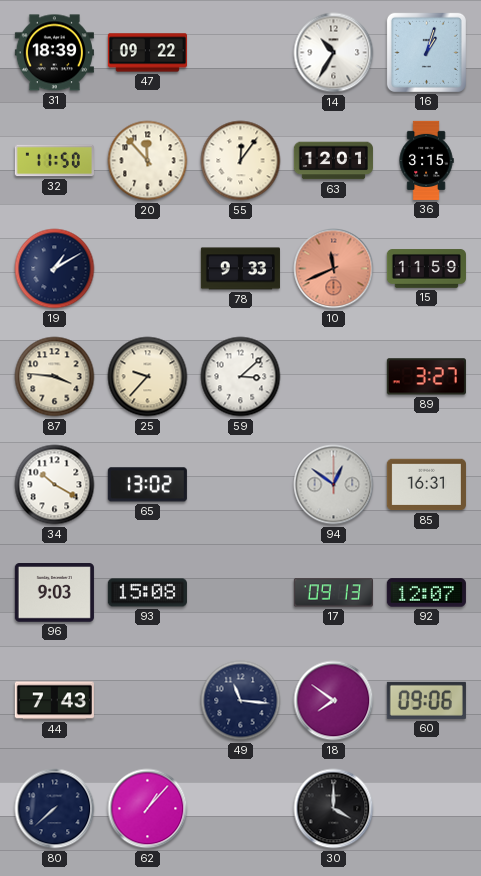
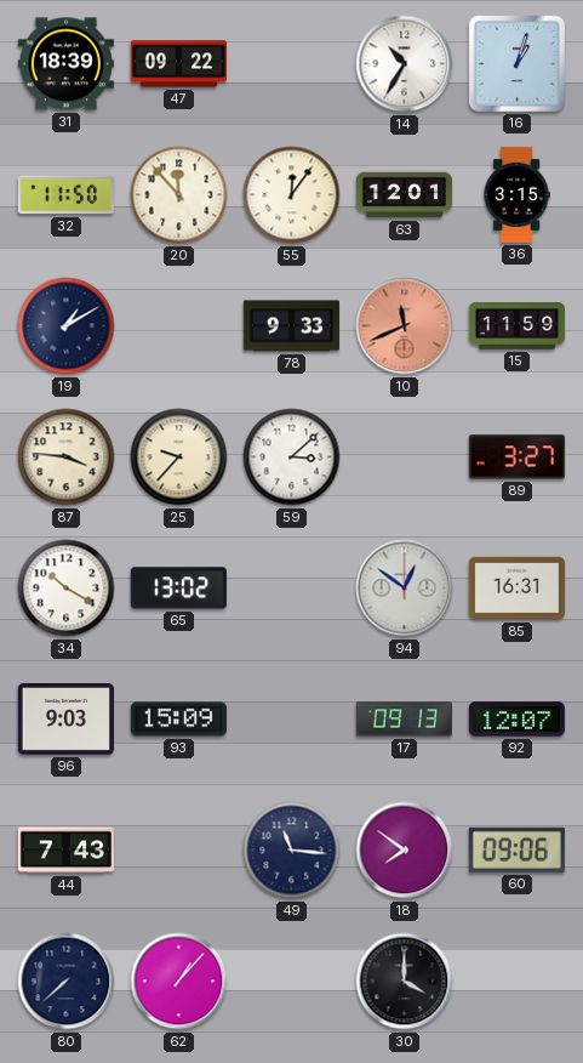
93: 15:08 -> 15:09
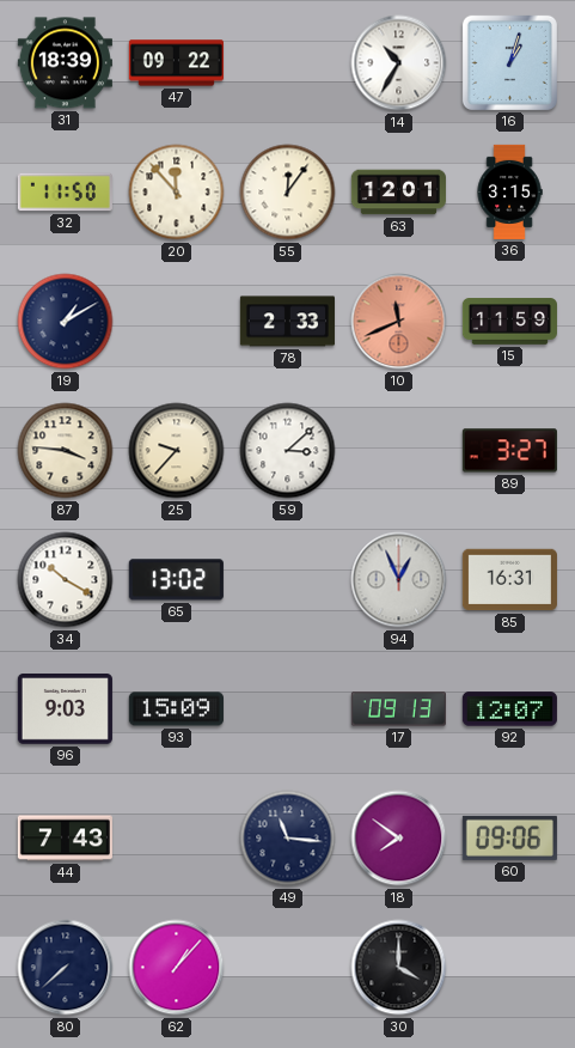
78: 9:33 -> 2:33
94: 12:51 -> 12:56
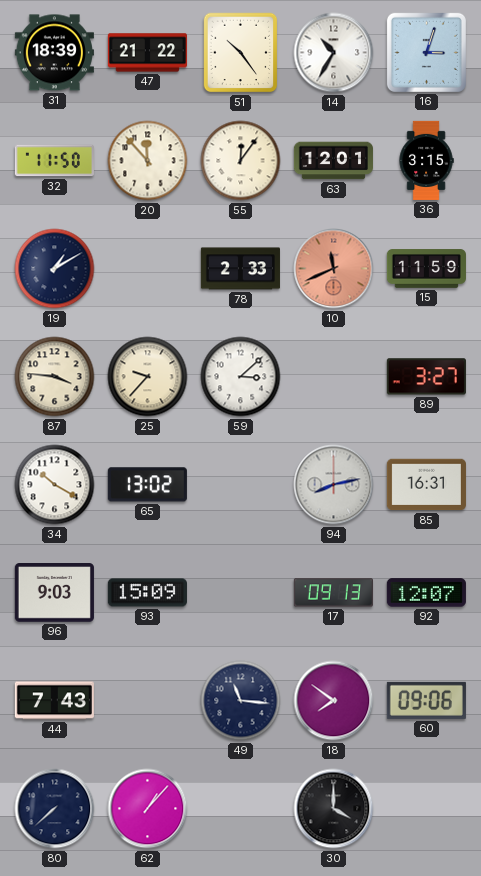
47: 09:22 -> 21:22
51: none -> 10:24
16: 1:03 -> 3:03
94: 12:56 -> 8:13
